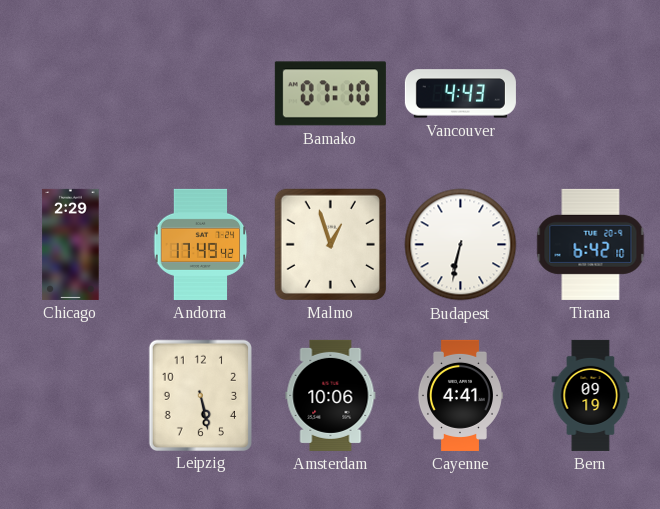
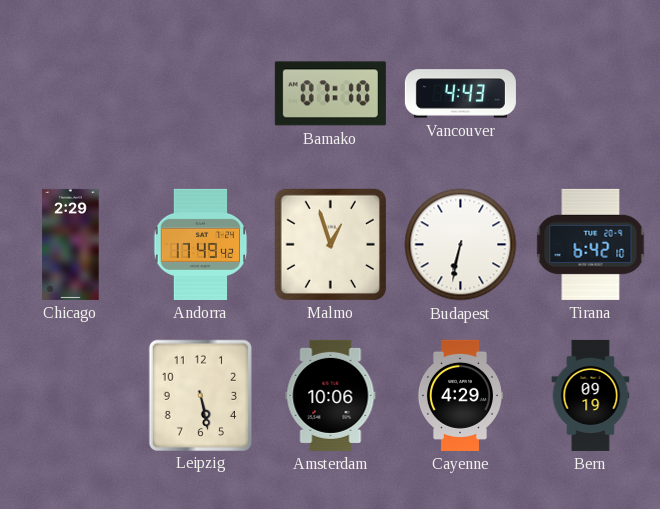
Cayenne: 4:41 -> 4:29
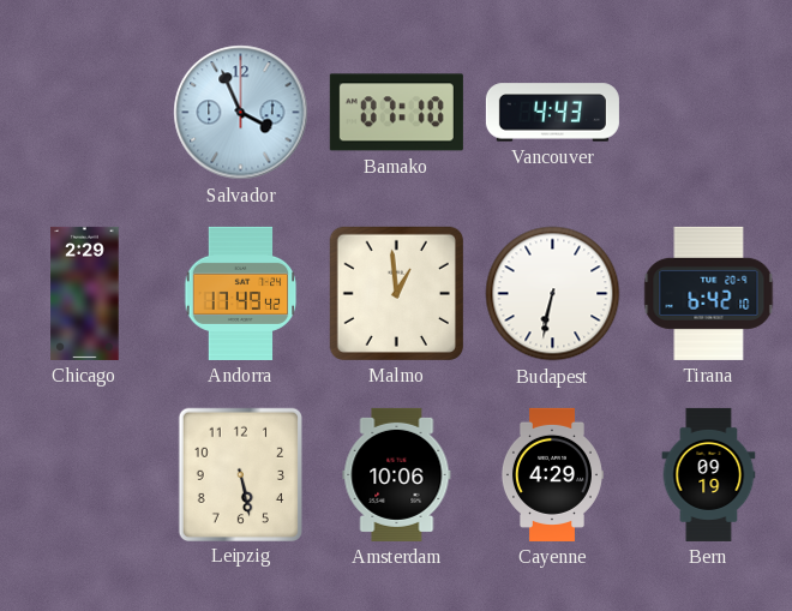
Salvador: none -> 3:56
Malmo: 12:57 -> 12:59
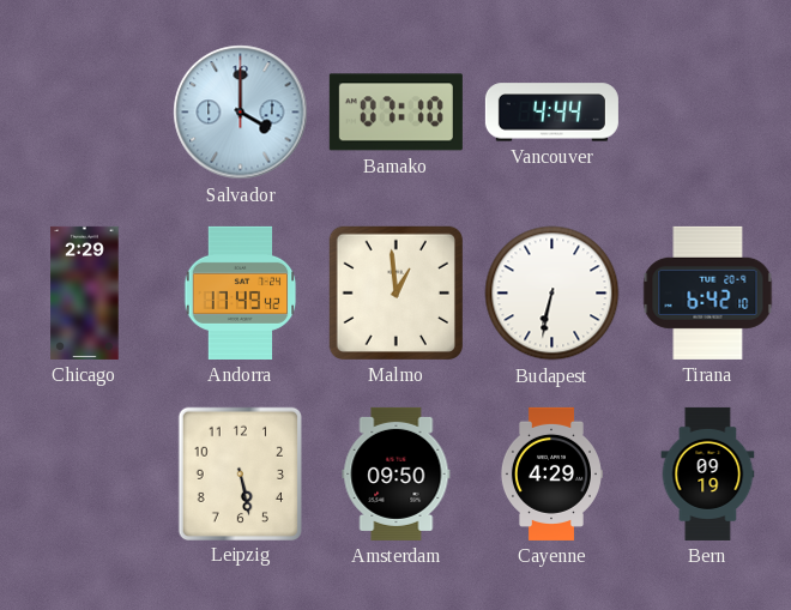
Salvador: 3:56 -> 4:00
Vancouver: 4:43 -> 4:44
Amsterdam: 10:06 -> 09:50
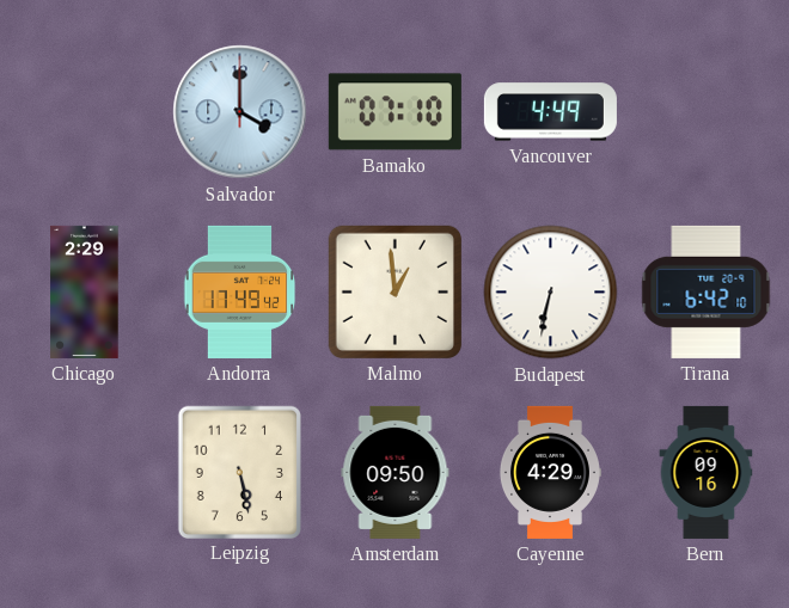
Vancouver: 4:44 -> 4:49
Bern: 09:19 -> 09:16
